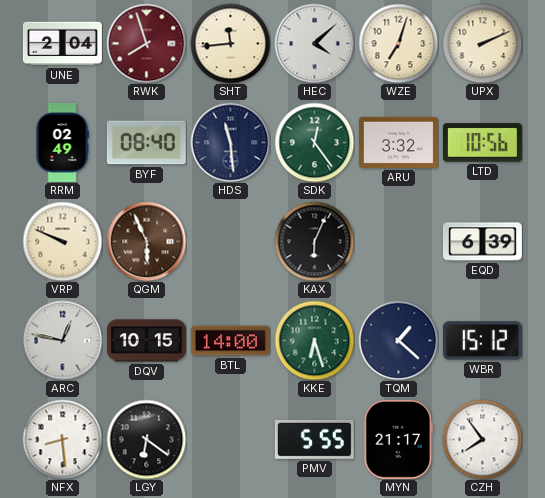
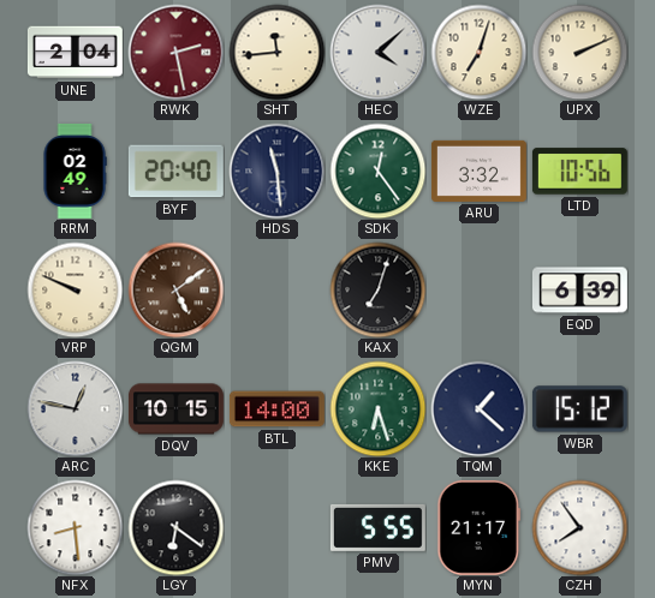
RWK: 7:57 -> 2:28
BYF: 08:40 -> 20:40
QGM: 5:56 -> 5:09
KAX: 6:04 -> 7:03
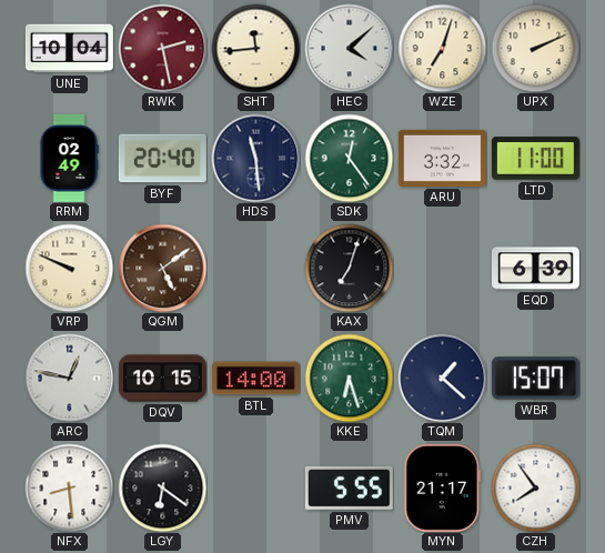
UNE: 2:04 -> 10:04
LTD: 10:56 -> 11:00
WBR: 15:12 -> 15:07
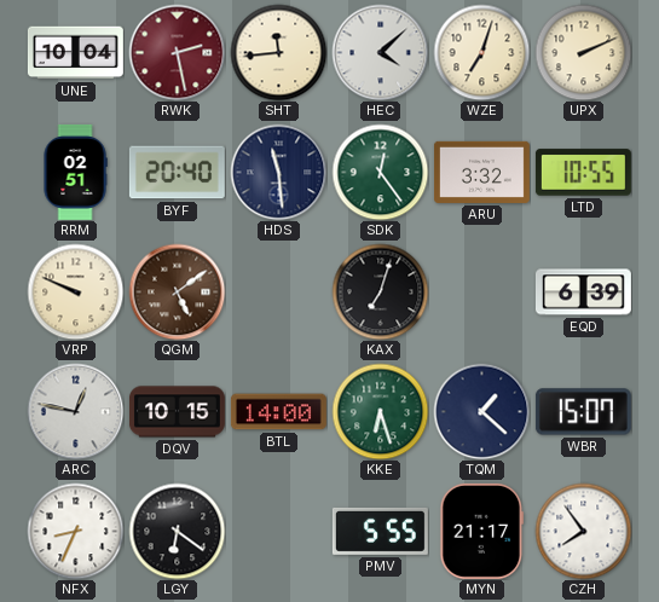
RRM: 02:49 -> 02:51
LTD: 11:00 -> 10:55
NFX: 8:29 -> 8:34
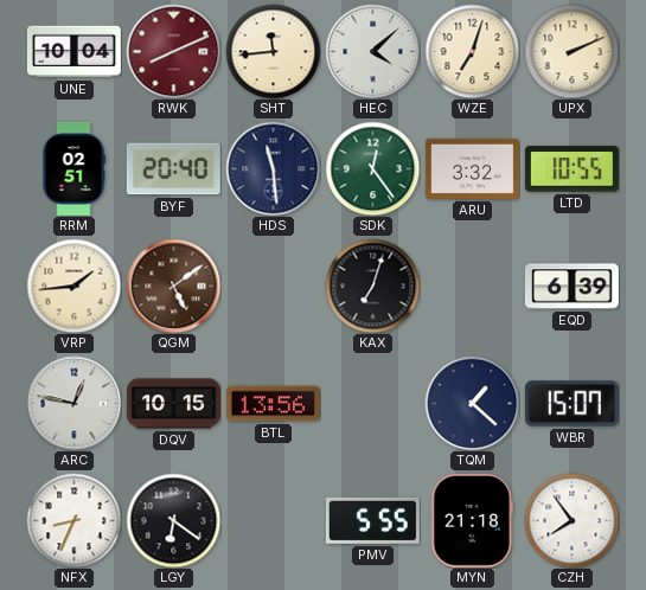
RWK: 2:28 -> 8:11
VRP: 9:49 -> 1:44
BTL: 14:00 -> 13:56
KKE: 6:27 -> none
MYN: 21:17 -> 21:18
